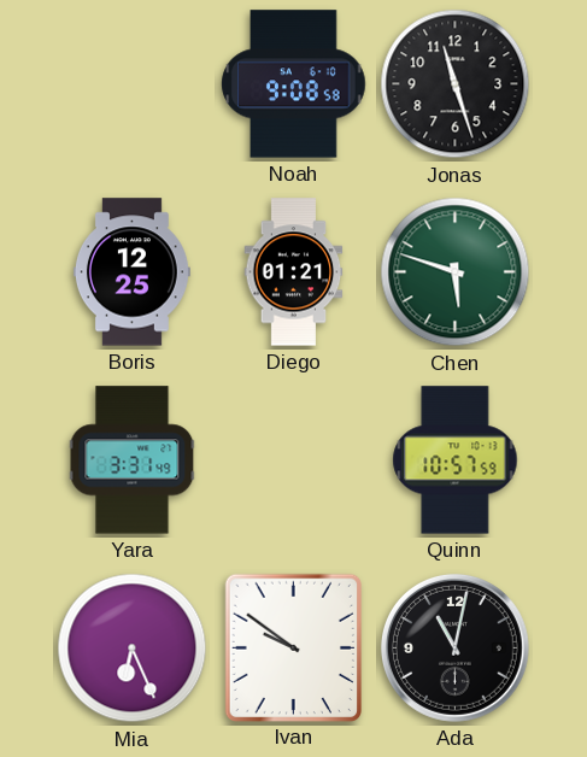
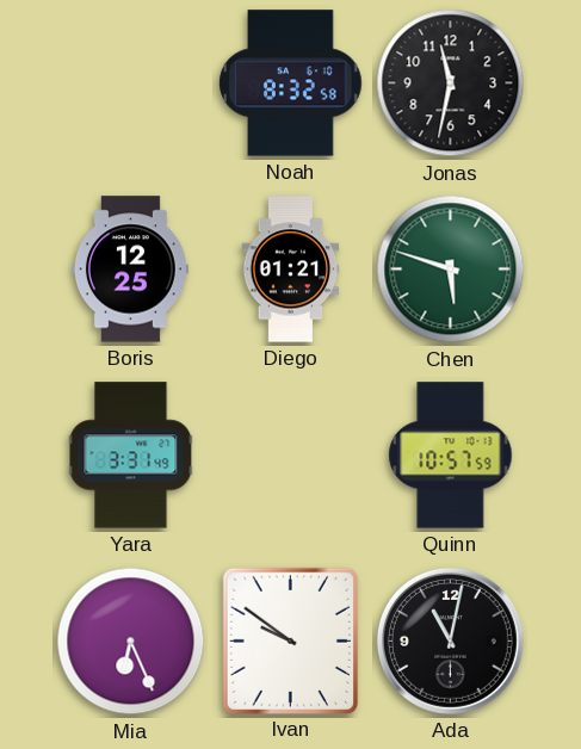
Noah: 9:08 -> 8:32
Jonas: 11:27 -> 11:32
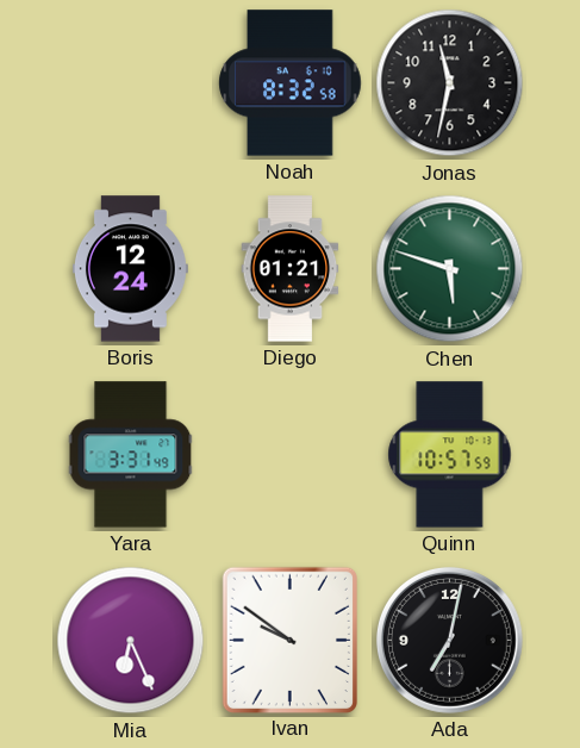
Boris: 12:25 -> 12:24
Ada: 11:02 -> 7:02
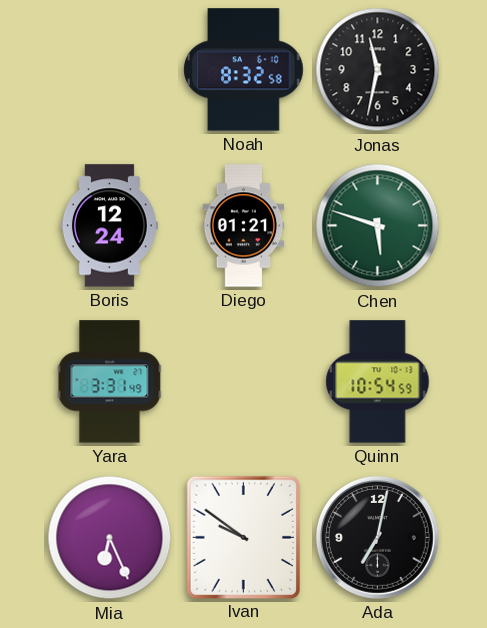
Quinn: 10:57 -> 10:54
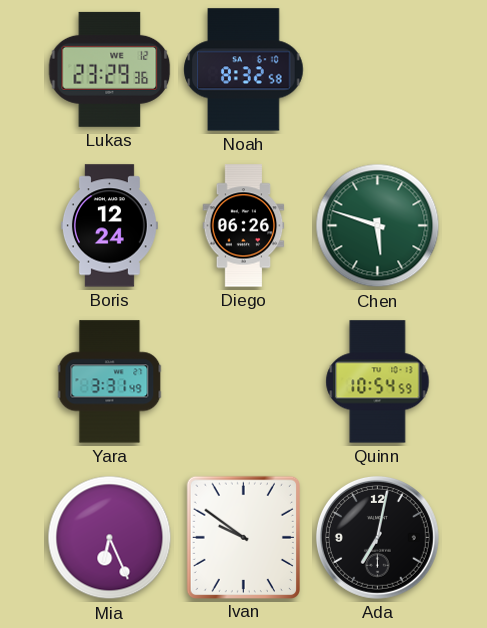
Lukas: none -> 23:29
Jonas: 11:32 -> none
Diego: 01:21 -> 06:26
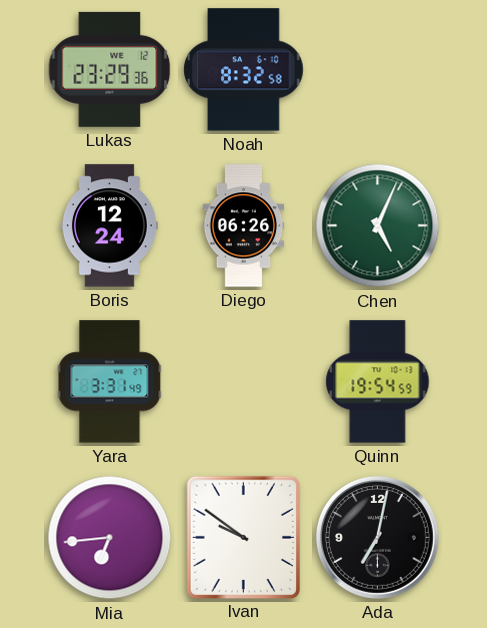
Chen: 5:48 -> 5:04
Quinn: 10:54 -> 19:54
Mia: 6:26 -> 6:44
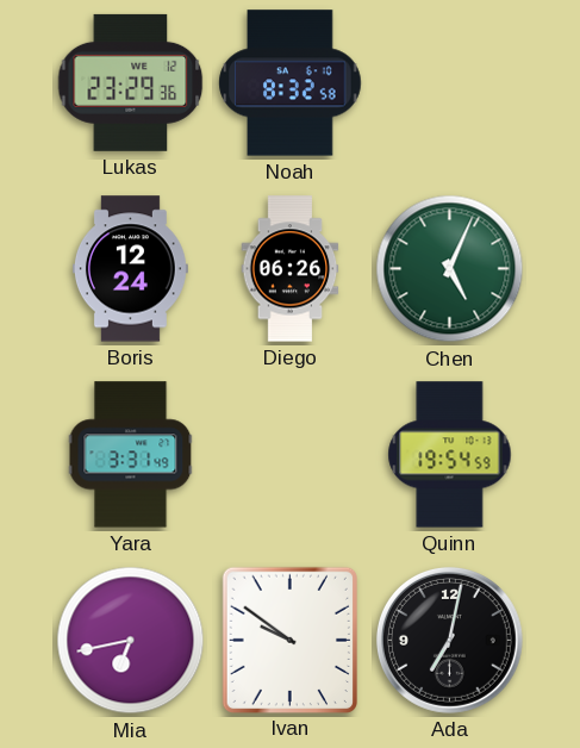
Mia: 6:44 -> 6:43
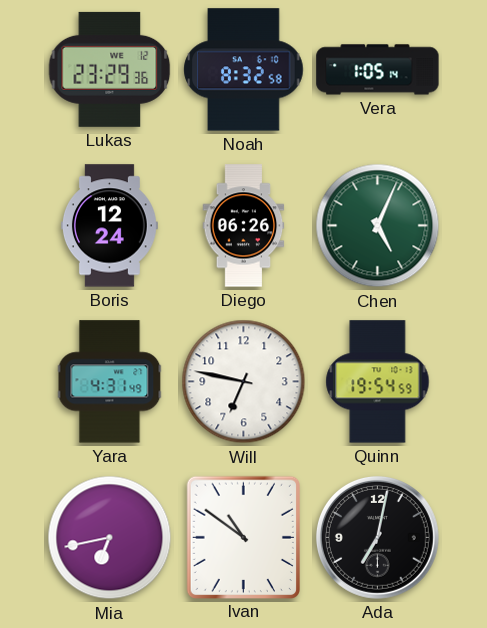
Vera: none -> 1:05
Yara: 3:31 -> 4:31
Will: none -> 6:47
Ivan: 9:51 -> 10:51
